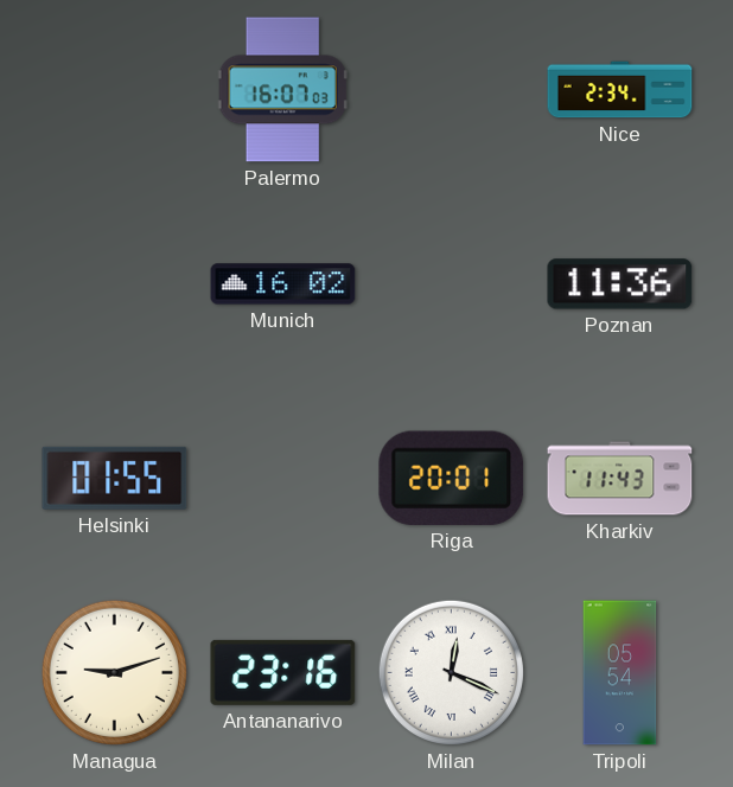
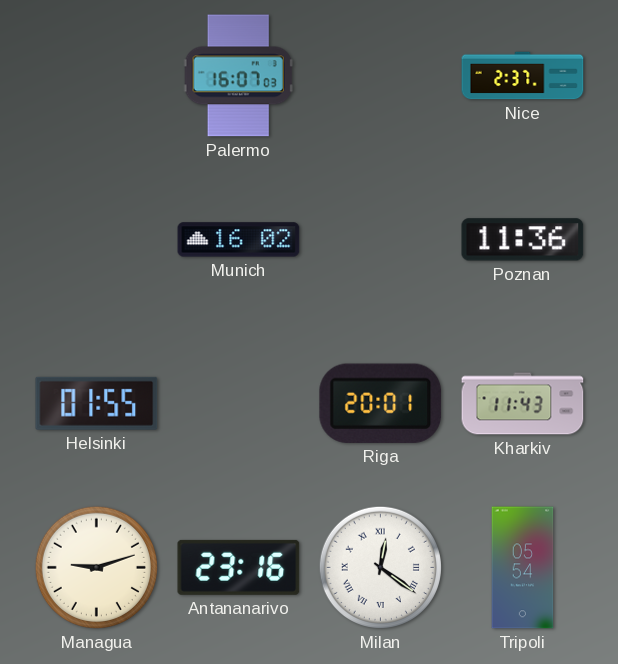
Nice: 2:34 -> 2:37
Milan: 12:19 -> 12:21
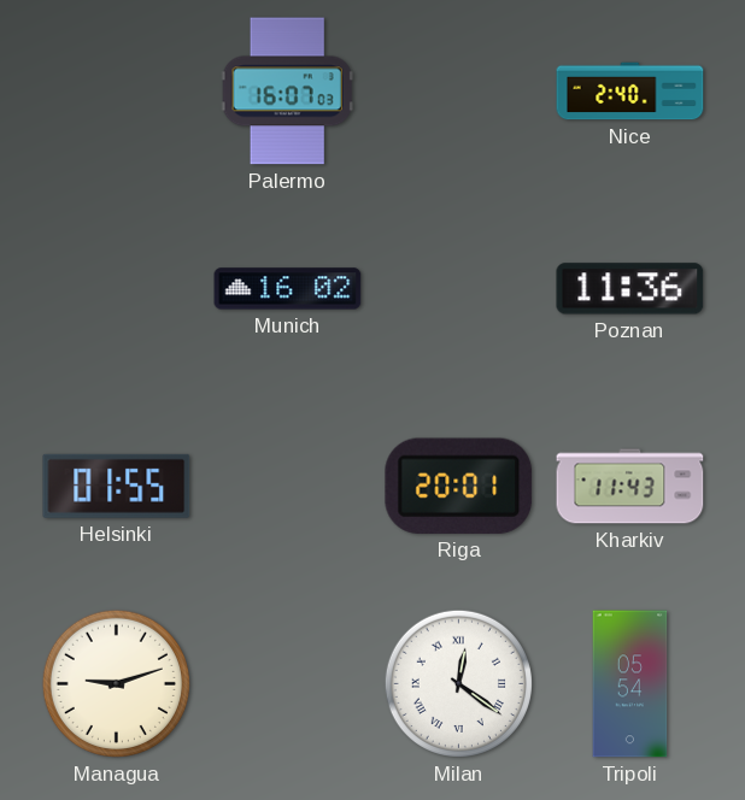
Nice: 2:37 -> 2:40
Antananarivo: 23:16 -> none
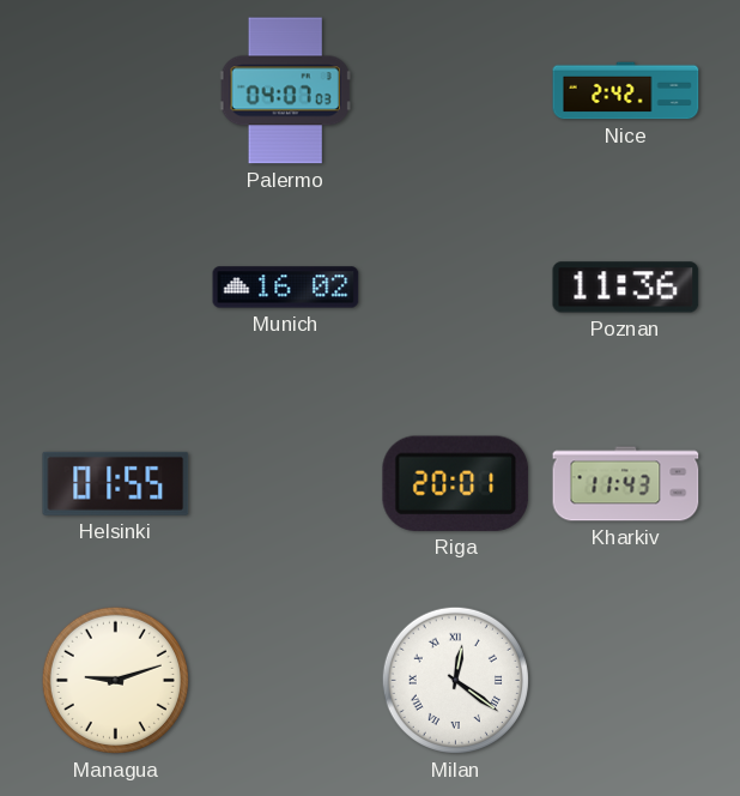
Palermo: 16:07 -> 04:07
Nice: 2:40 -> 2:42
Tripoli: 05:54 -> none
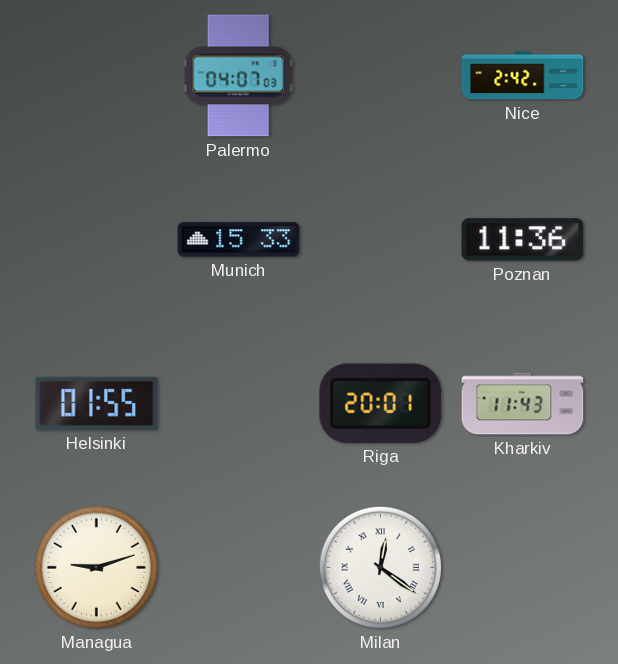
Munich: 16:02 -> 15:33
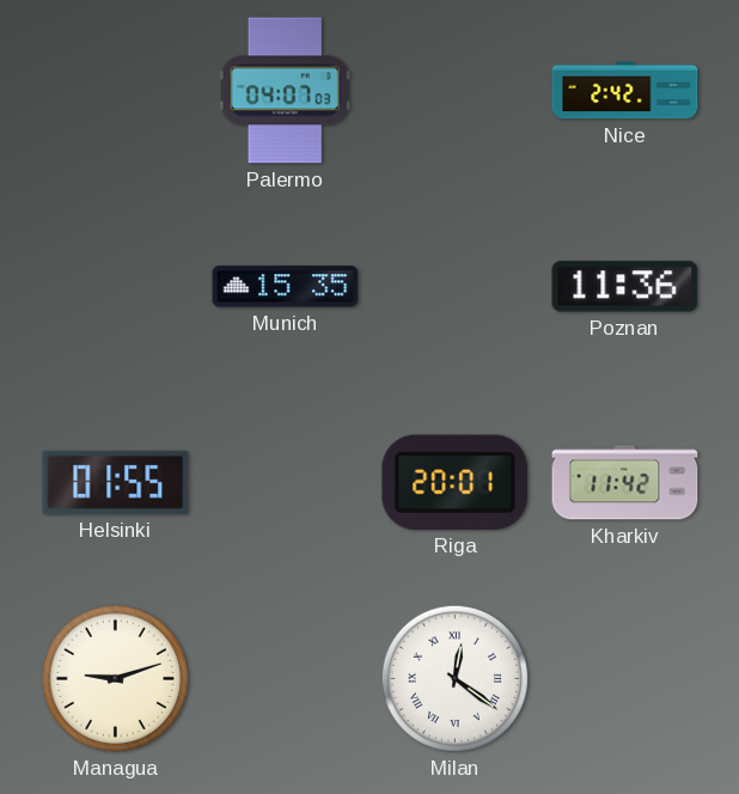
Munich: 15:33 -> 15:35
Kharkiv: 11:43 -> 11:42
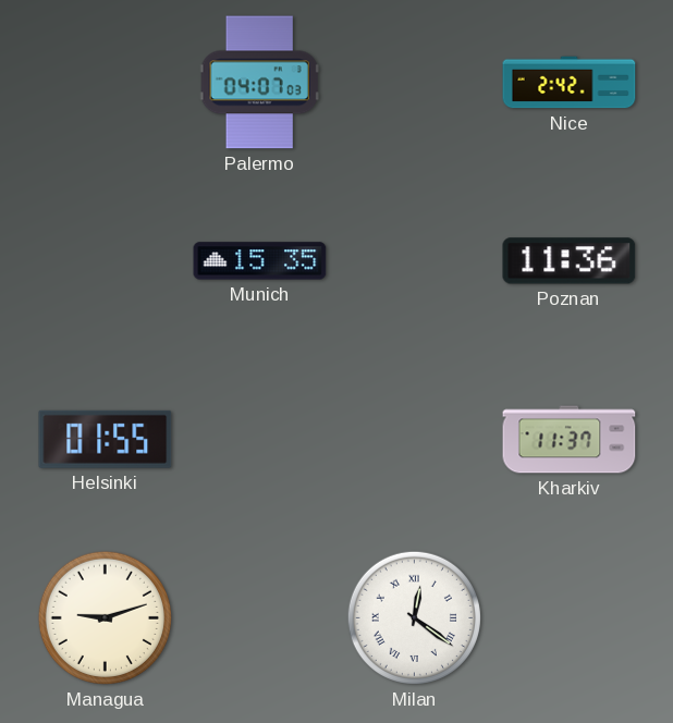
Riga: 20:01 -> none
Kharkiv: 11:42 -> 11:37
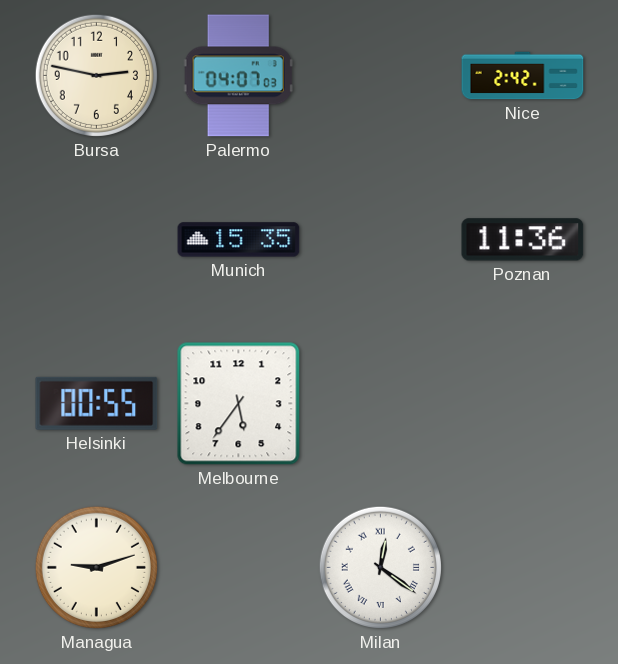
Bursa: none -> 2:47
Helsinki: 01:55 -> 00:55
Melbourne: none -> 5:36
Kharkiv: 11:37 -> none
